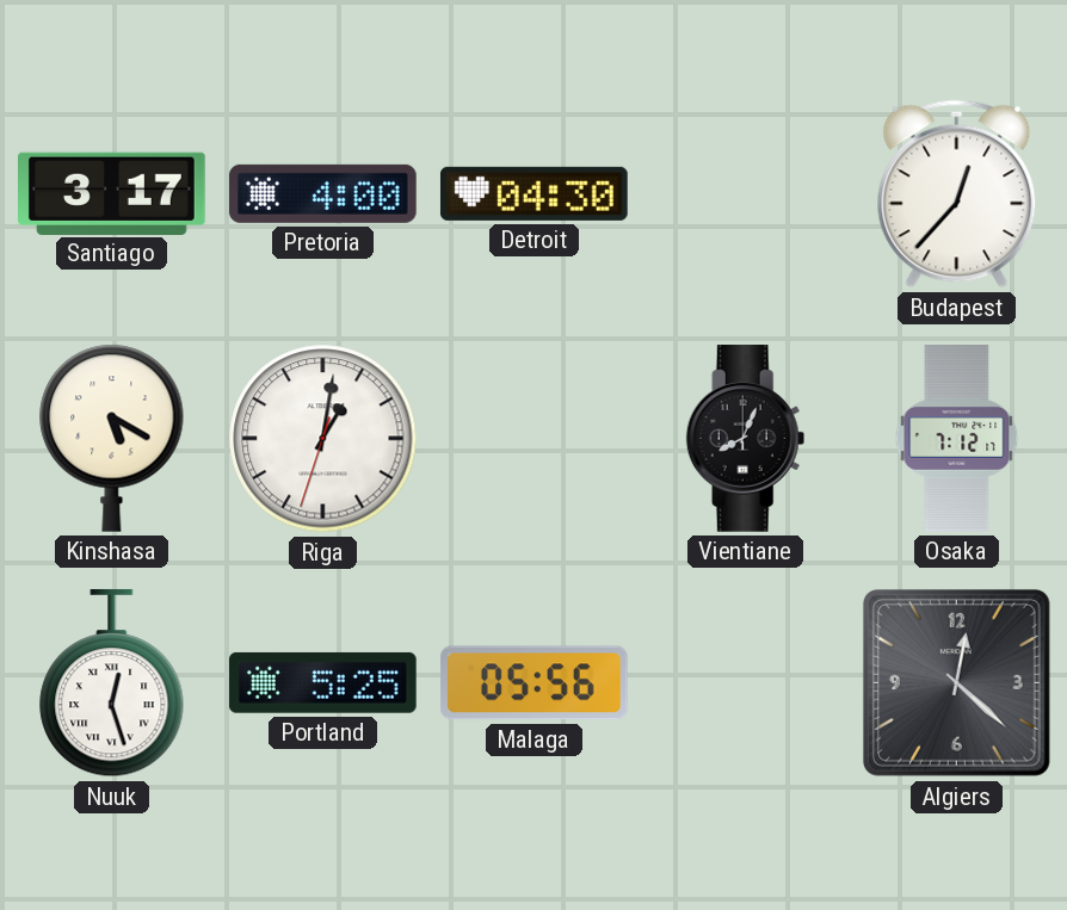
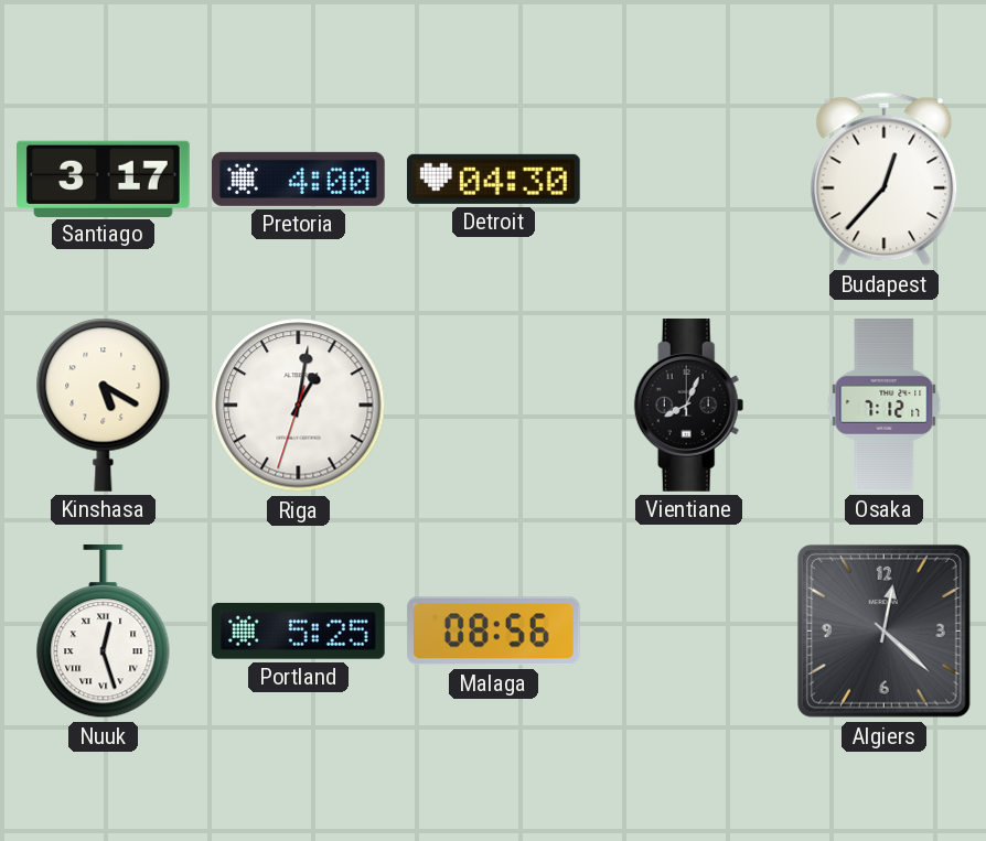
Malaga: 05:56 -> 08:56
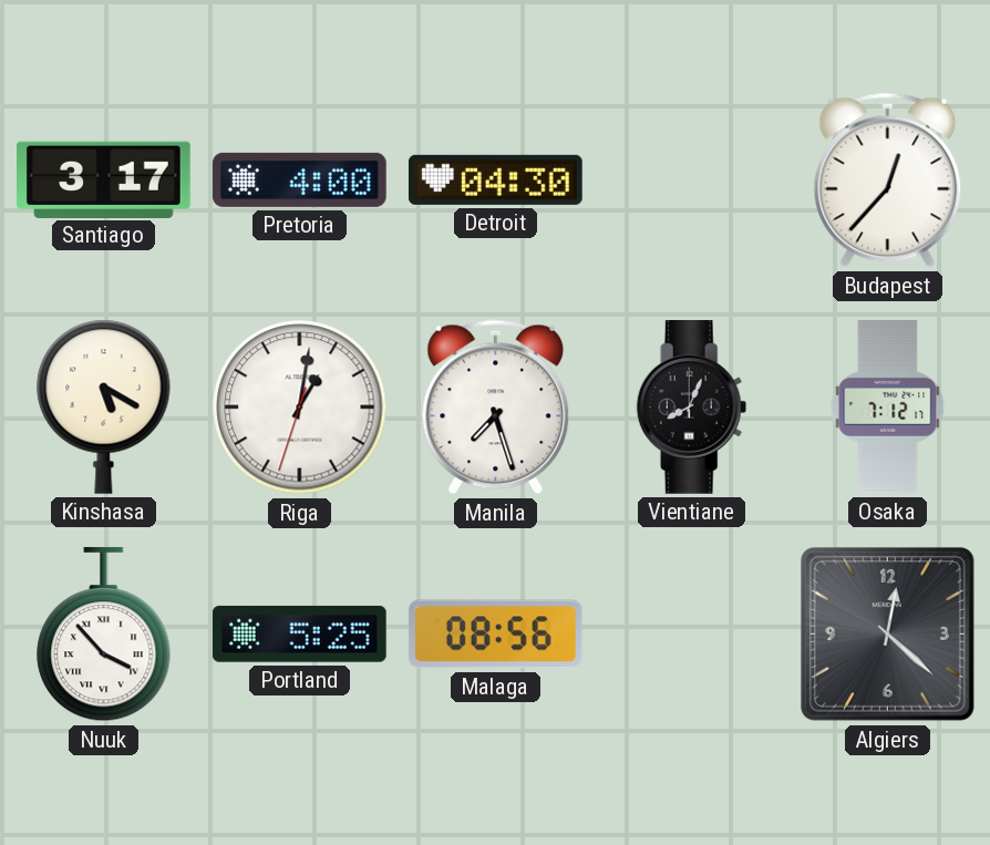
Manila: none -> 7:27
Nuuk: 12:27 -> 3:53
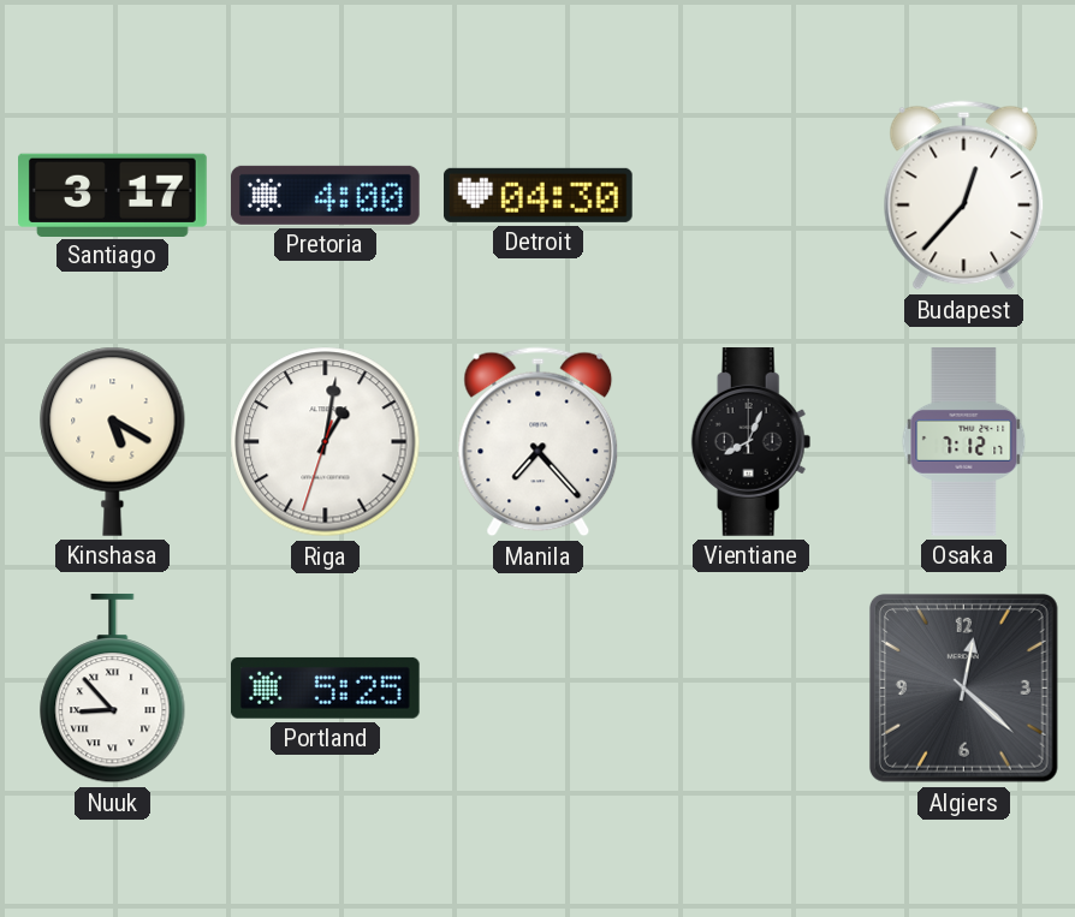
Manila: 7:27 -> 7:23
Nuuk: 3:53 -> 8:53
Malaga: 08:56 -> none
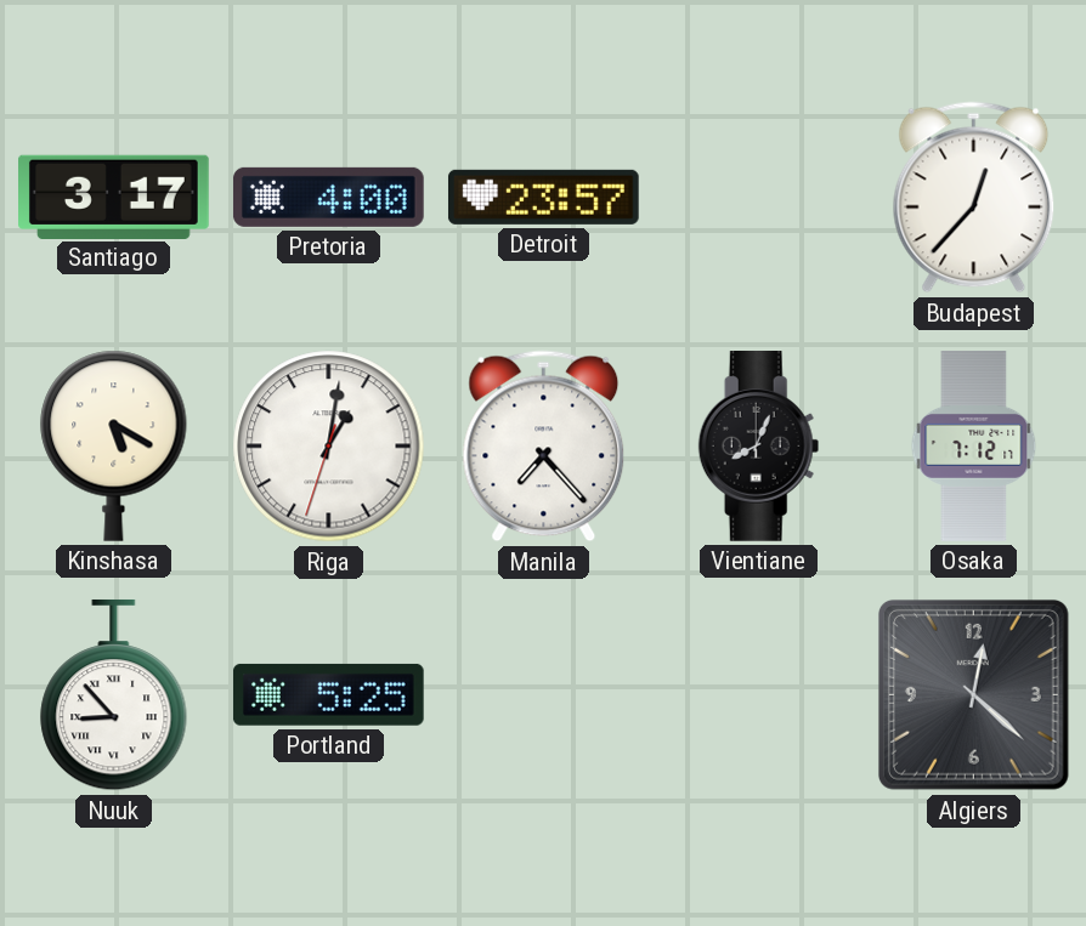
Detroit: 04:30 -> 23:57
